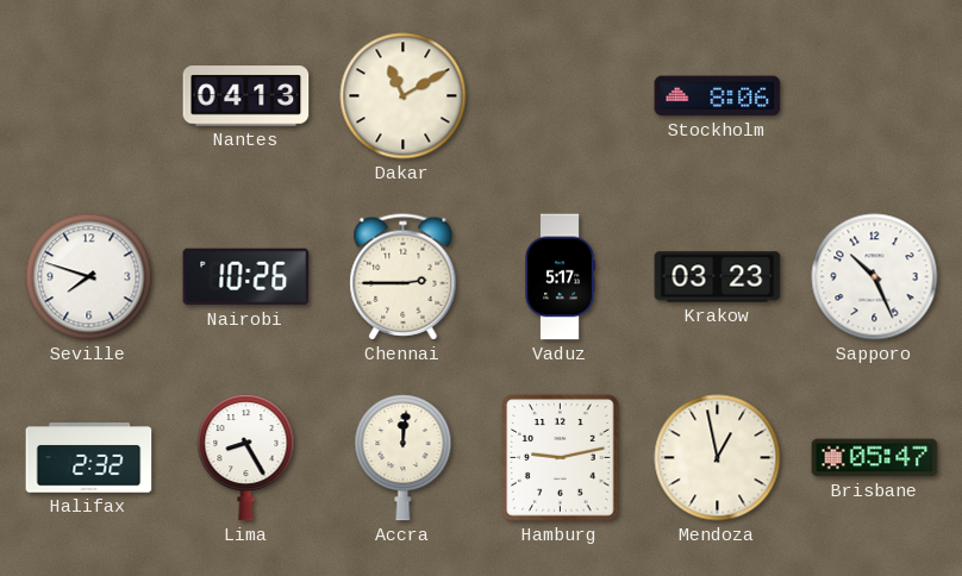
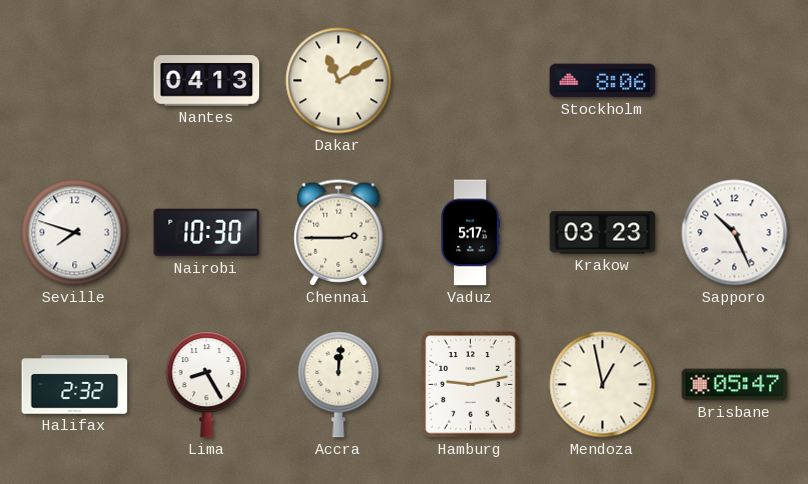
Nairobi: 10:26 -> 10:30
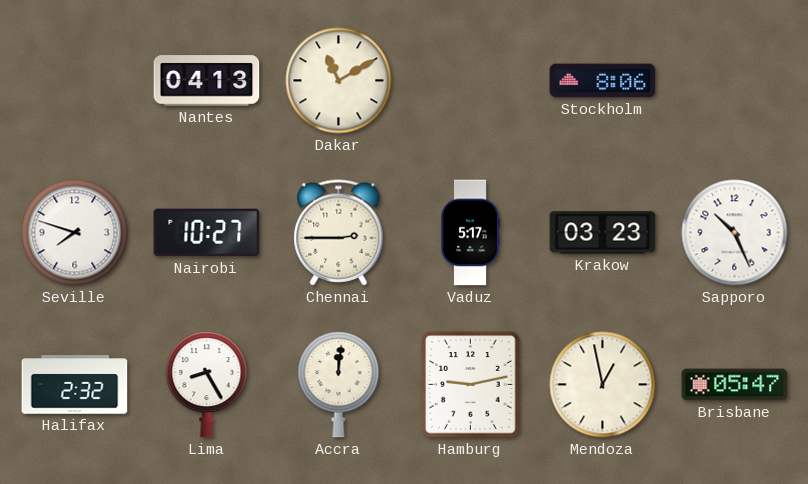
Nairobi: 10:30 -> 10:27
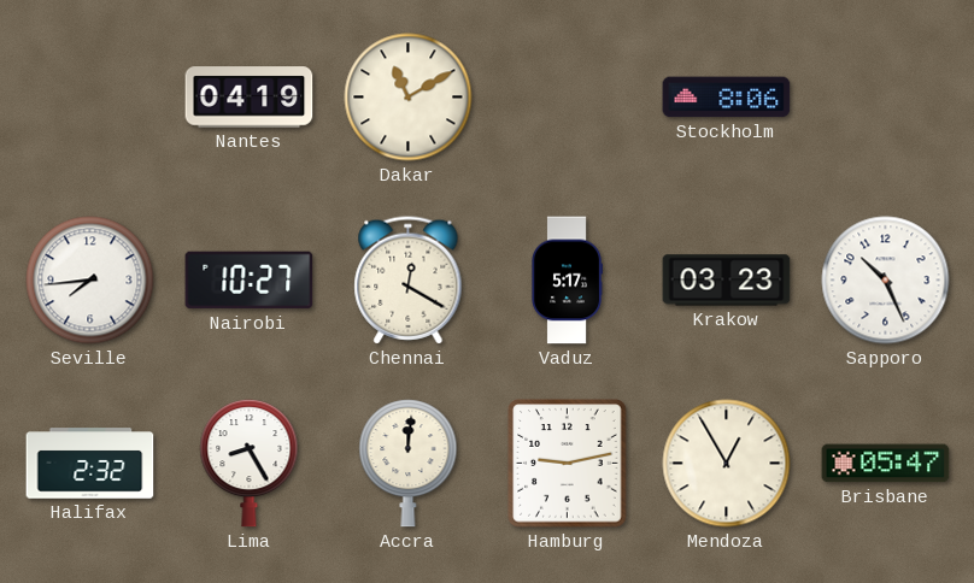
Nantes: 04:13 -> 04:19
Seville: 7:48 -> 7:44
Chennai: 2:45 -> 12:20
Mendoza: 12:58 -> 12:55
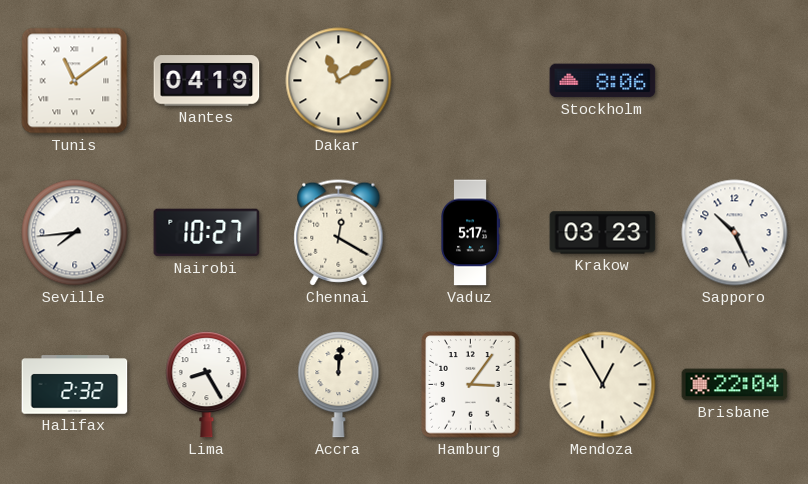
Tunis: none -> 11:09
Hamburg: 9:13 -> 3:06
Brisbane: 05:47 -> 22:04
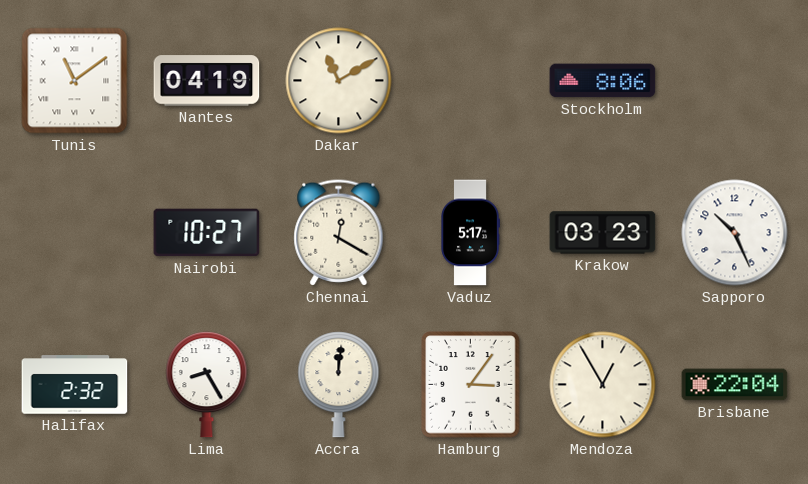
Seville: 7:44 -> none
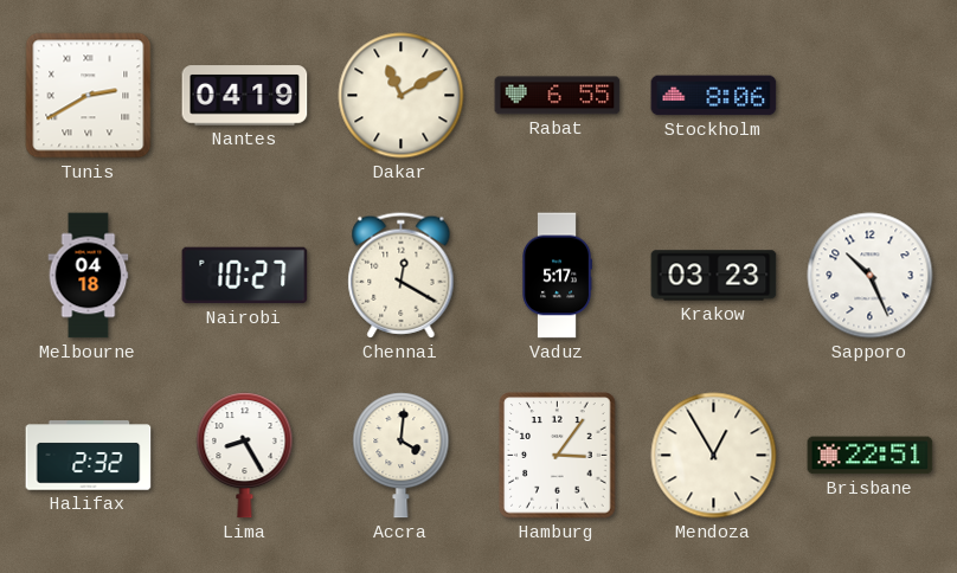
Tunis: 11:09 -> 2:40
Rabat: none -> 6:55
Melbourne: none -> 04:18
Accra: 12:01 -> 4:01
Brisbane: 22:04 -> 22:51
